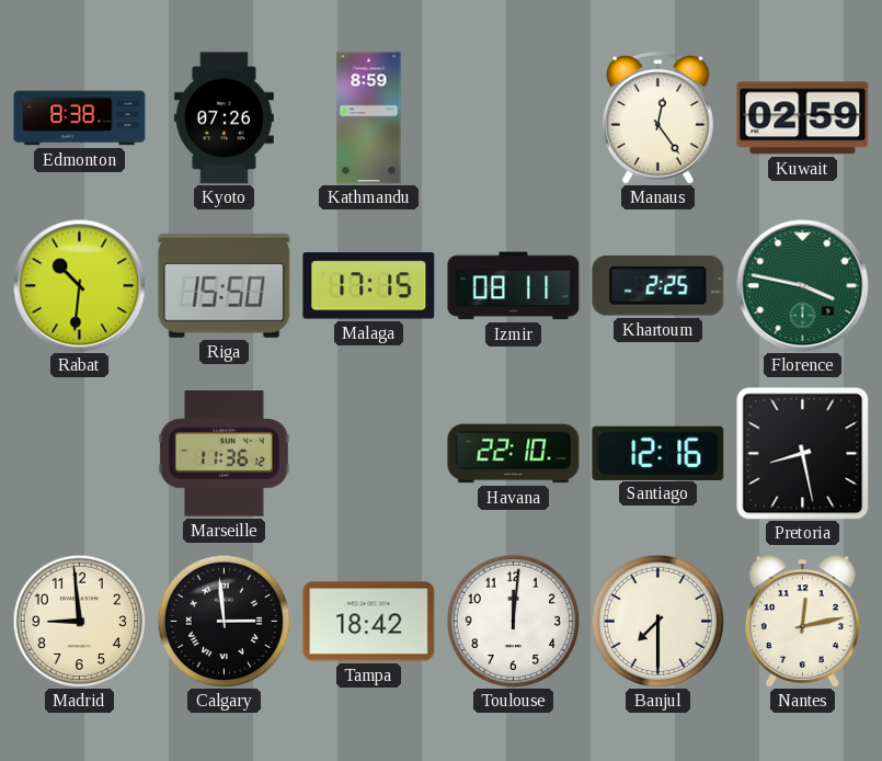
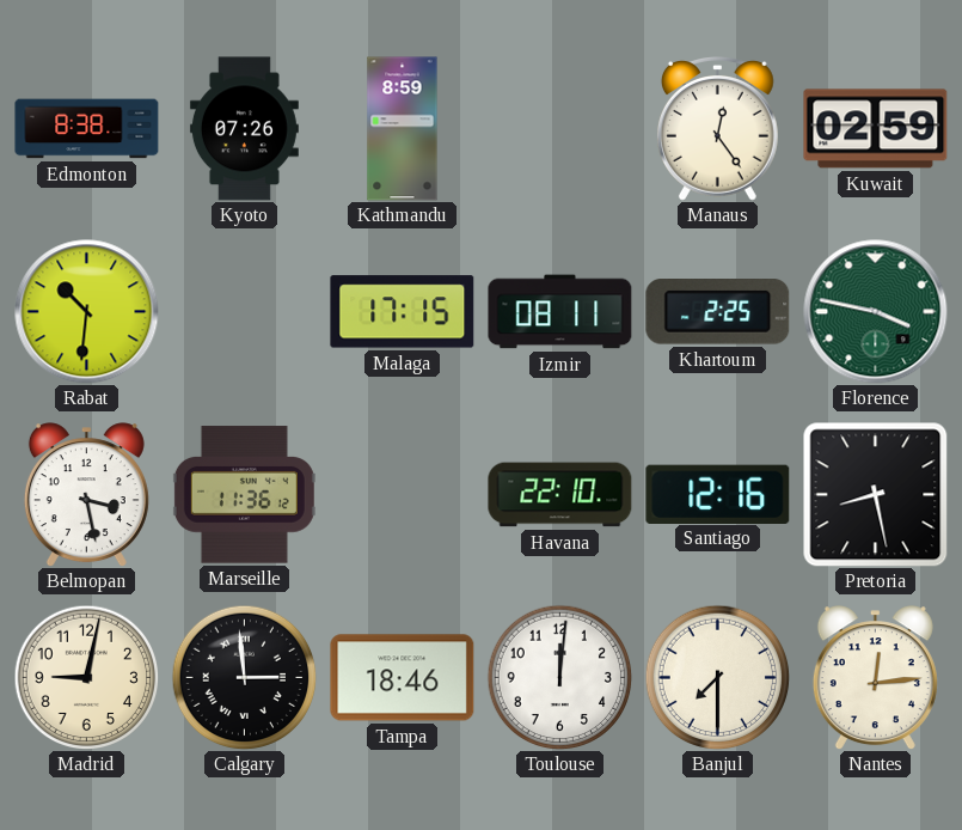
Riga: 15:50 -> none
Belmopan: none -> 3:28
Madrid: 8:59 -> 9:02
Tampa: 18:42 -> 18:46
Nantes: 12:13 -> 12:14
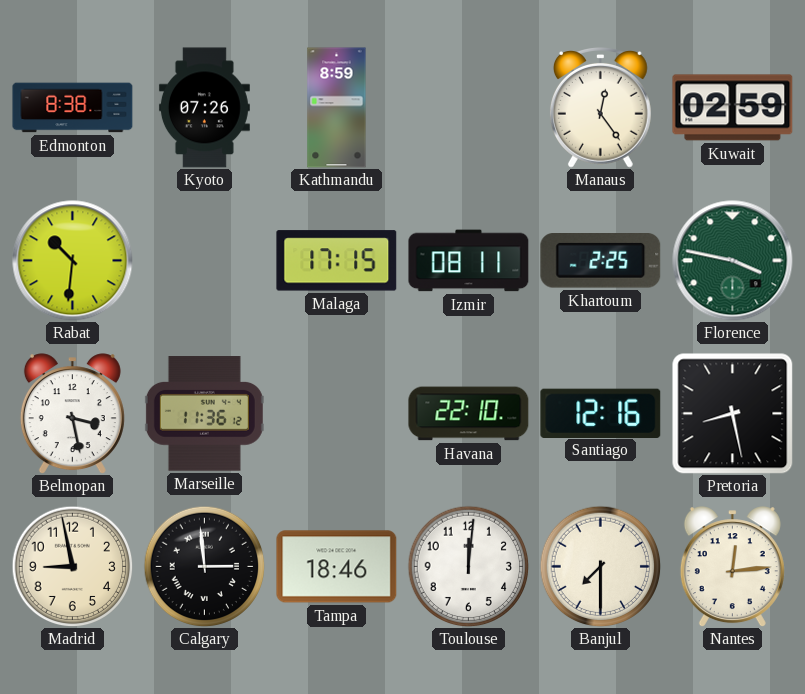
Madrid: 9:02 -> 8:58
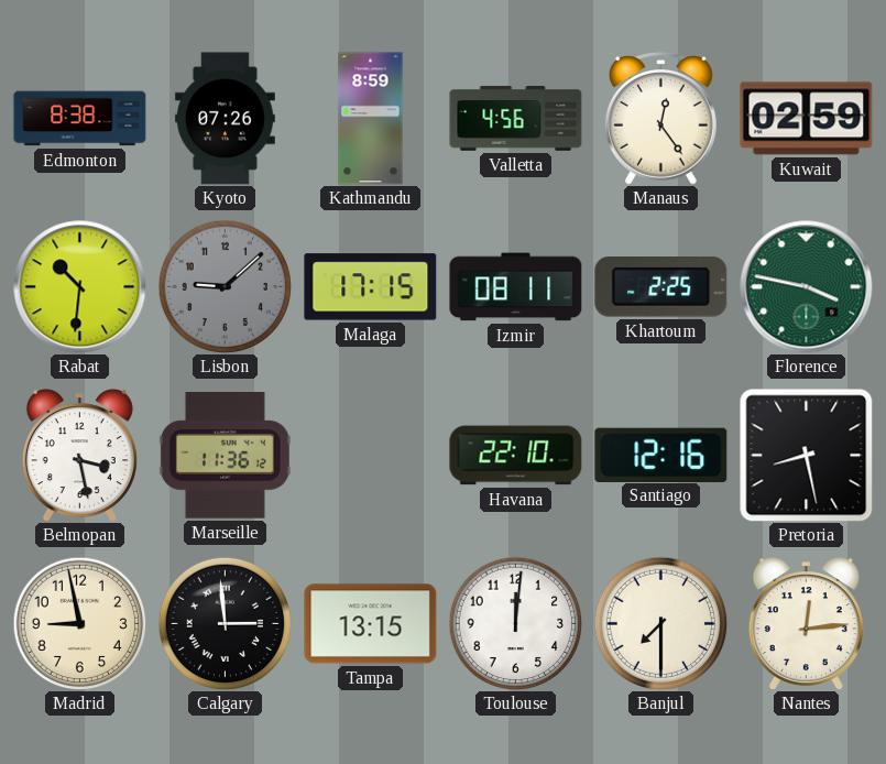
Valletta: none -> 4:56
Lisbon: none -> 9:08
Tampa: 18:46 -> 13:15
